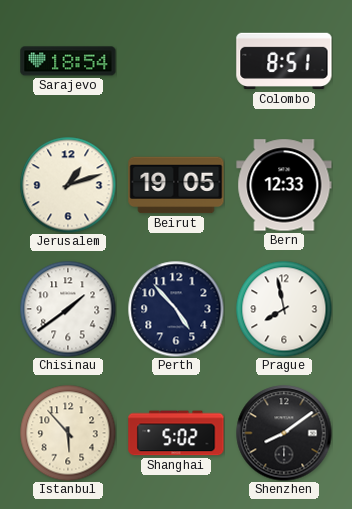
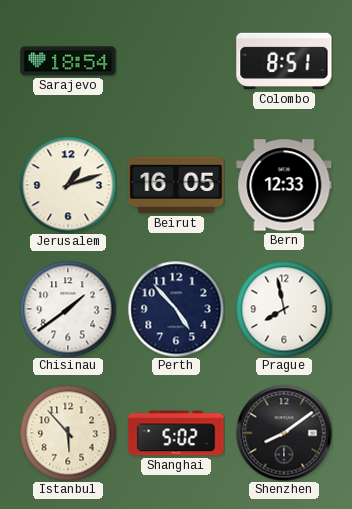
Beirut: 19:05 -> 16:05
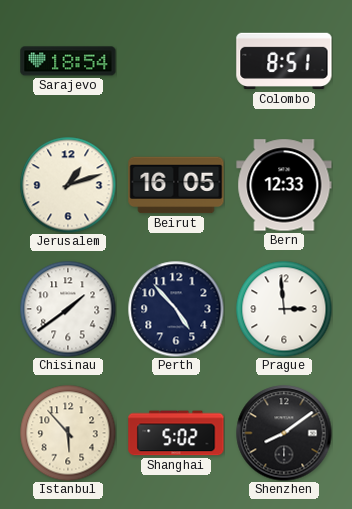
Prague: 7:58 -> 2:59
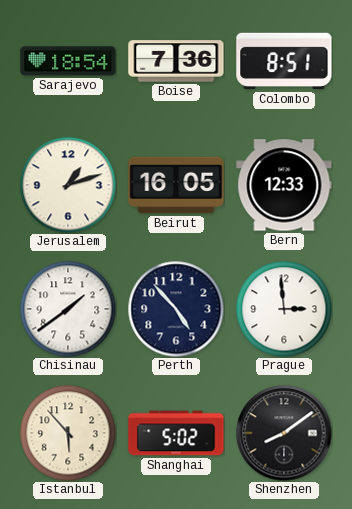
Boise: none -> 7:36
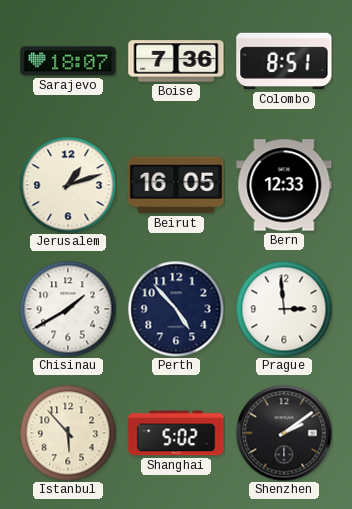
Sarajevo: 18:54 -> 18:07
Chisinau: 1:39 -> 1:40
Shenzhen: 8:09 -> 2:09
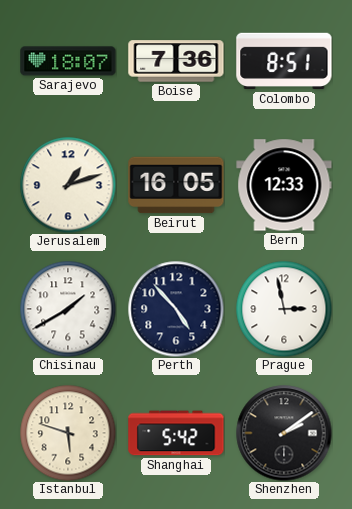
Prague: 2:59 -> 2:58
Istanbul: 5:53 -> 5:48
Shanghai: 5:02 -> 5:42
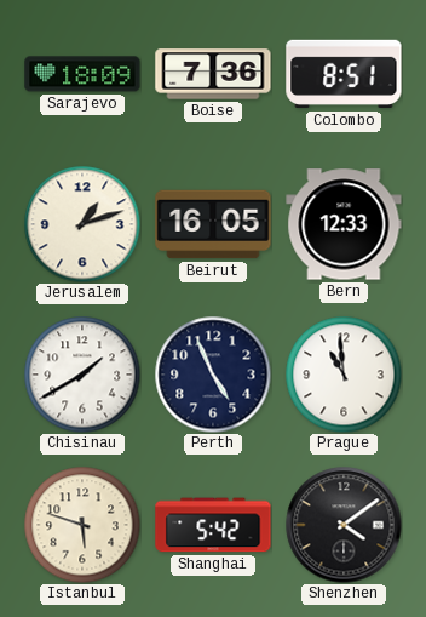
Sarajevo: 18:07 -> 18:09
Perth: 4:53 -> 4:56
Prague: 2:58 -> 10:59
Shenzhen: 2:09 -> 4:09
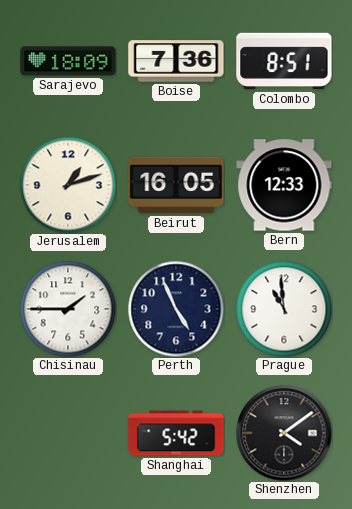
Chisinau: 1:40 -> 1:45
Istanbul: 5:48 -> none
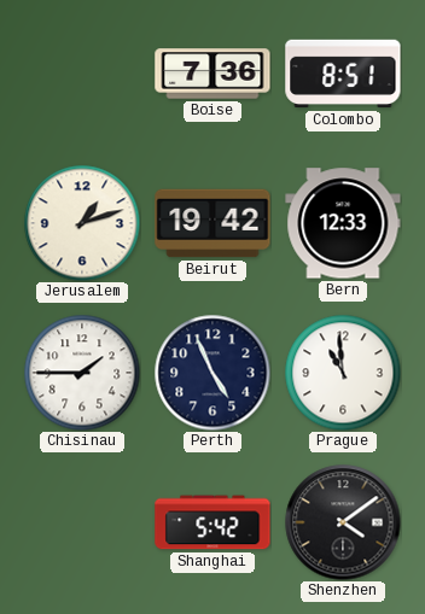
Sarajevo: 18:09 -> none
Beirut: 16:05 -> 19:42
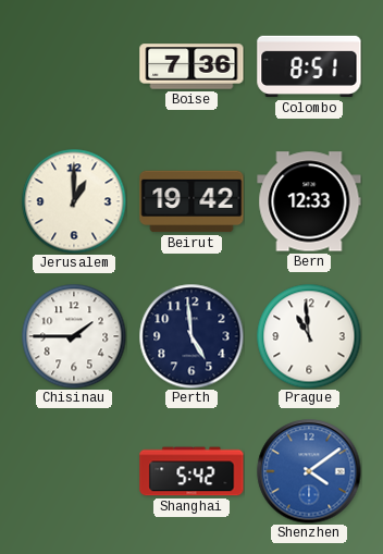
Jerusalem: 1:12 -> 1:00
Perth: 4:56 -> 4:59
Shenzhen dial: black -> blue
